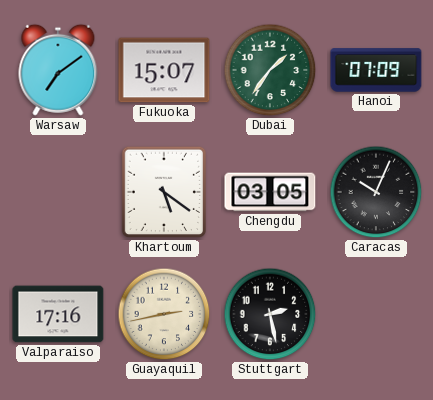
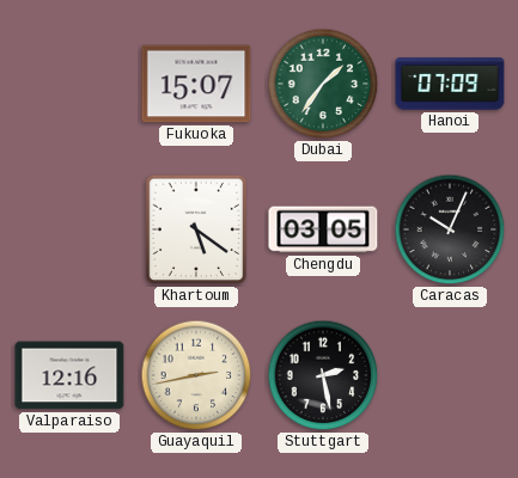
Warsaw: 7:09 -> none
Valparaiso: 17:16 -> 12:16
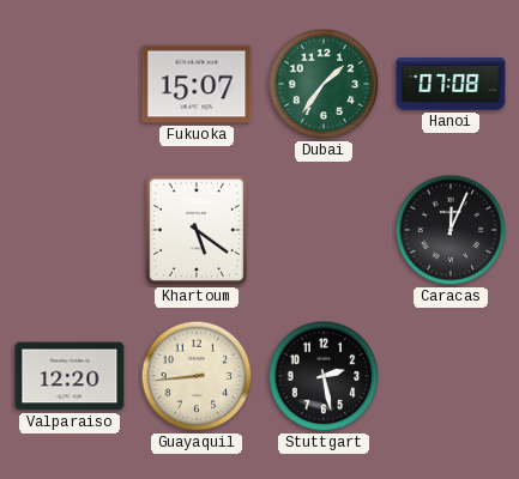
Hanoi: 07:09 -> 07:08
Chengdu: 03:05 -> none
Caracas: 10:04 -> 12:04
Valparaiso: 12:16 -> 12:20
Guayaquil: 2:43 -> 8:44
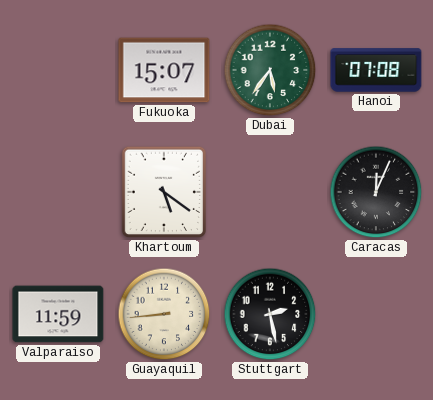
Dubai: 1:36 -> 5:36
Valparaiso: 12:20 -> 11:59
